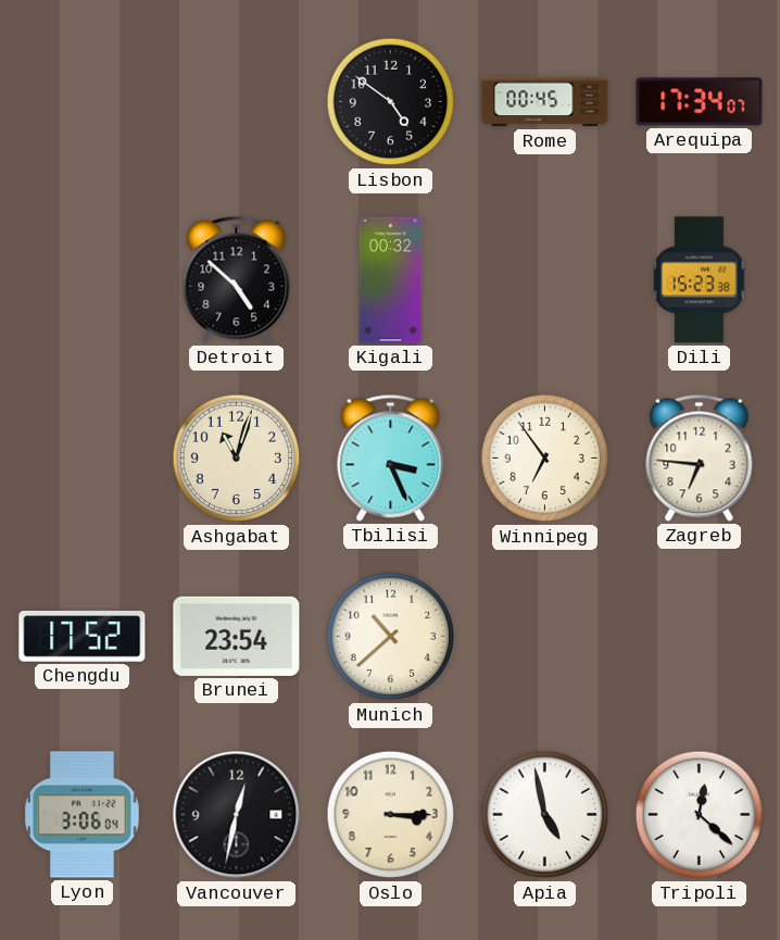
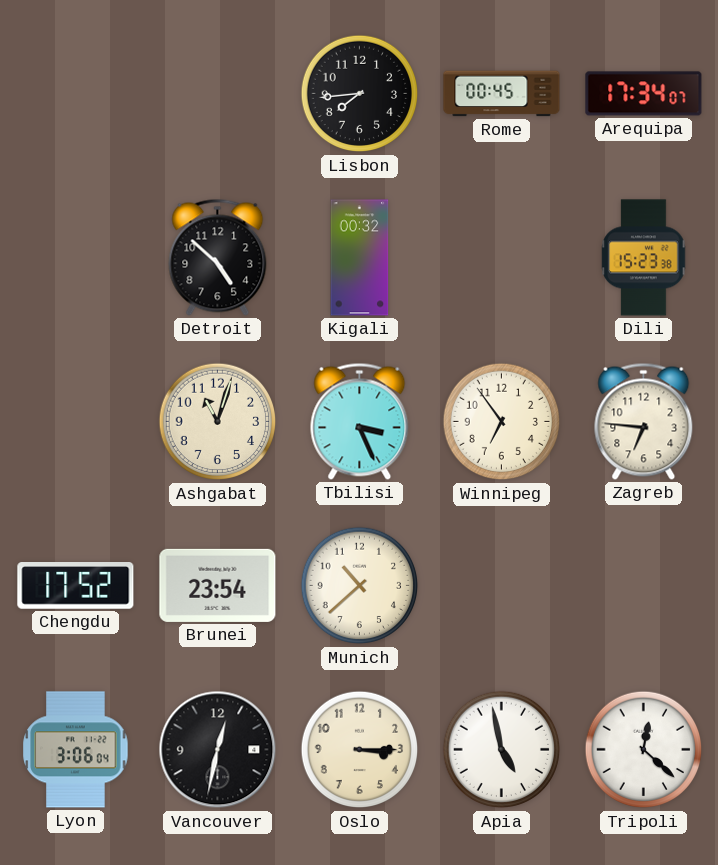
Lisbon: 4:51 -> 7:44
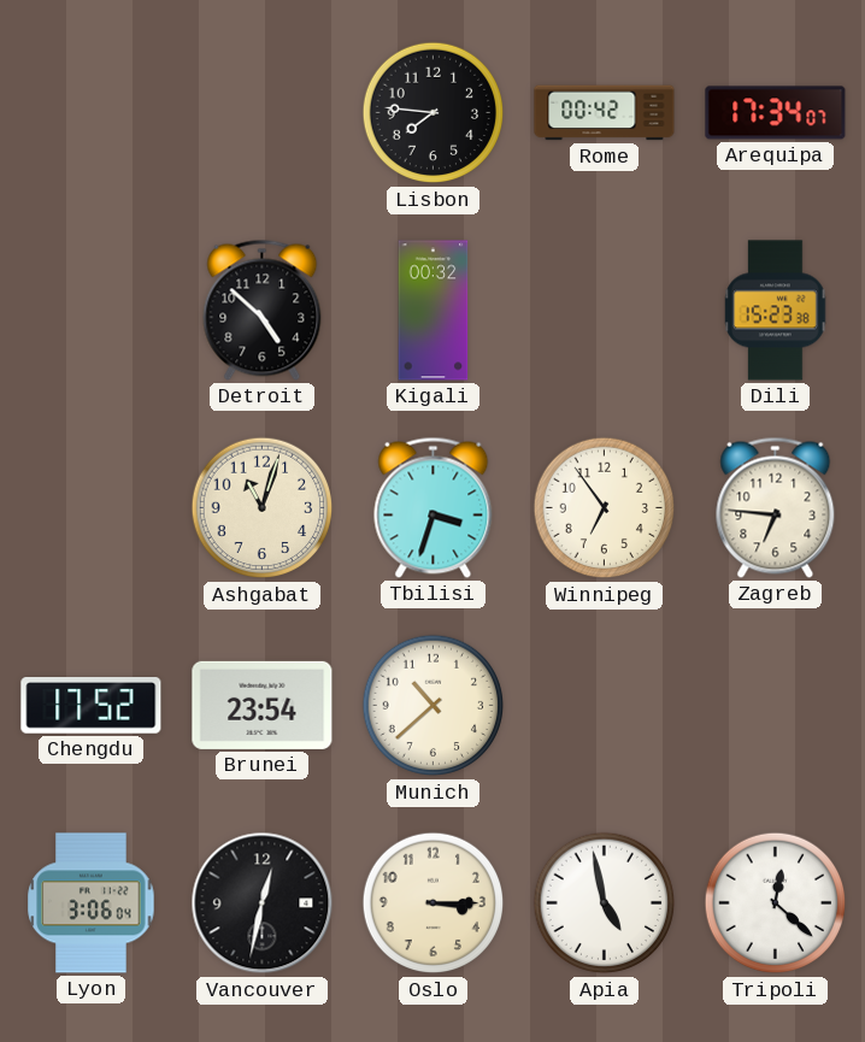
Lisbon: 7:44 -> 7:46
Rome: 00:45 -> 00:42
Tbilisi: 3:26 -> 3:33
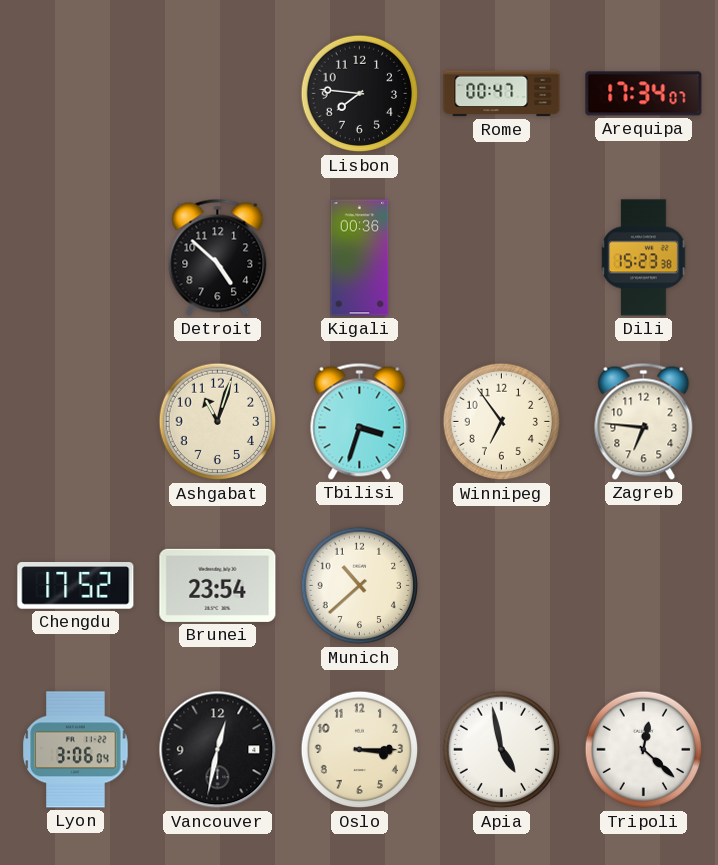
Rome: 00:42 -> 00:47
Kigali: 00:32 -> 00:36
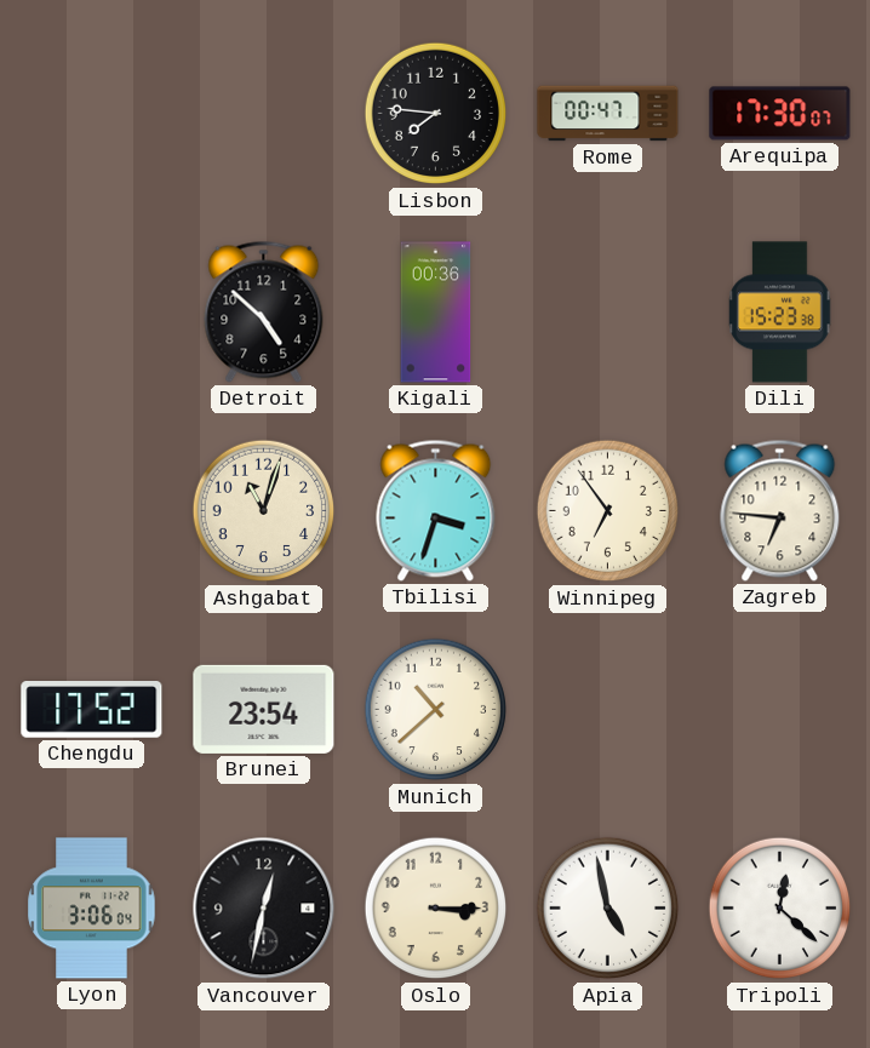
Arequipa: 17:34 -> 17:30
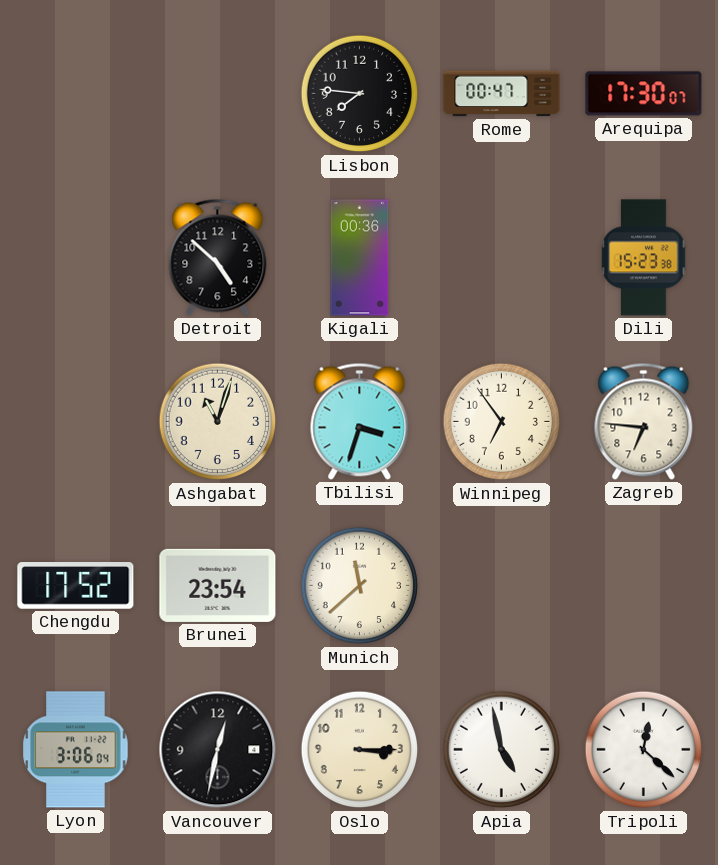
Munich: 10:38 -> 11:38
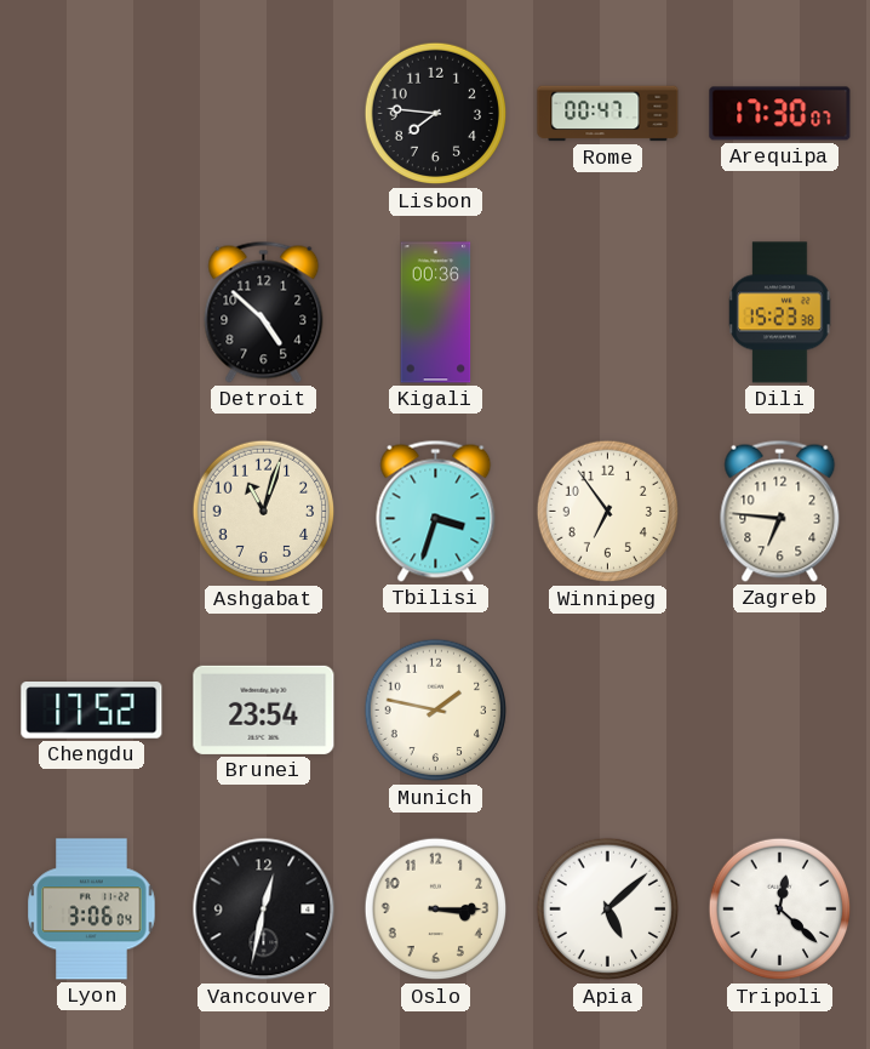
Munich: 11:38 -> 1:47
Apia: 4:58 -> 5:08
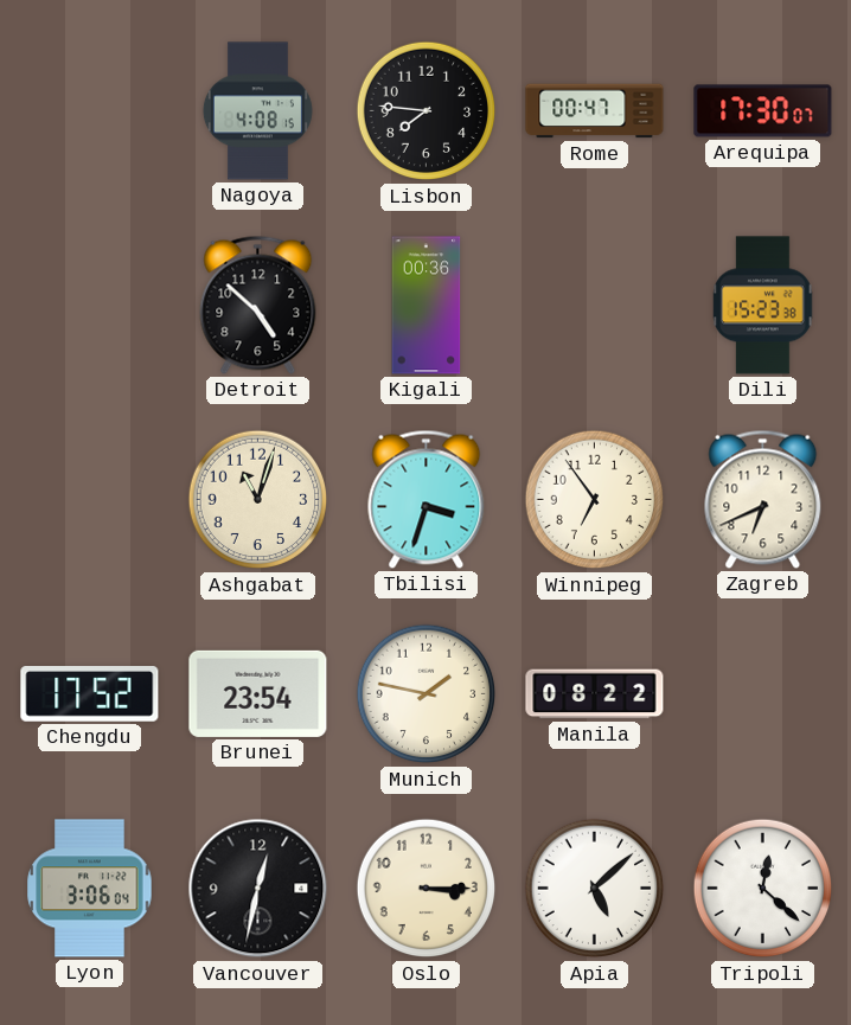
Nagoya: none -> 4:08
Zagreb: 6:46 -> 6:41
Manila: none -> 08:22
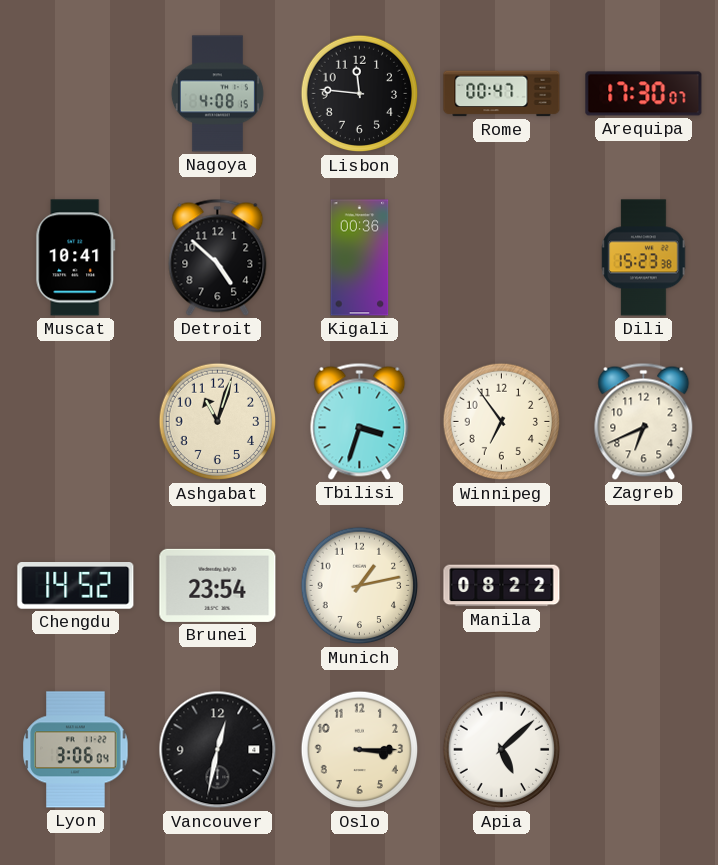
Lisbon: 7:46 -> 11:46
Muscat: none -> 10:41
Chengdu: 17:52 -> 14:52
Munich: 1:47 -> 1:13
Tripoli: 12:22 -> none
